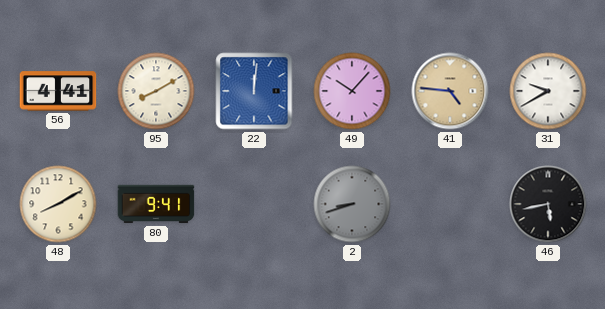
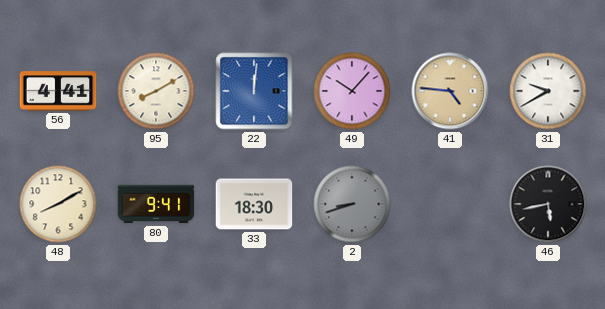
33: none -> 18:30
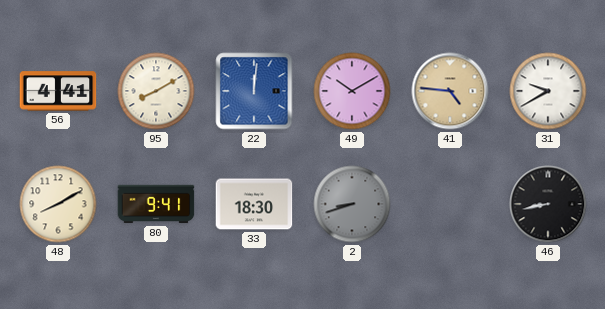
49: 10:07 -> 10:10
46: 5:43 -> 8:43
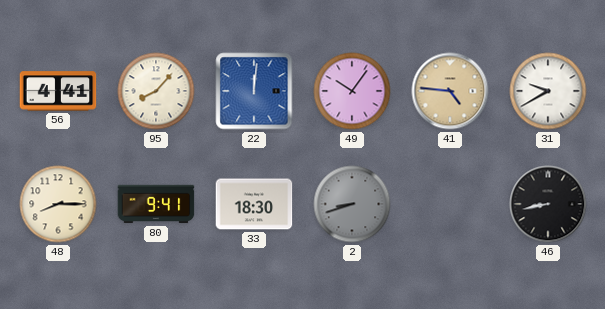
95: 8:10 -> 8:07
49: 10:10 -> 10:06
48: 8:10 -> 8:15
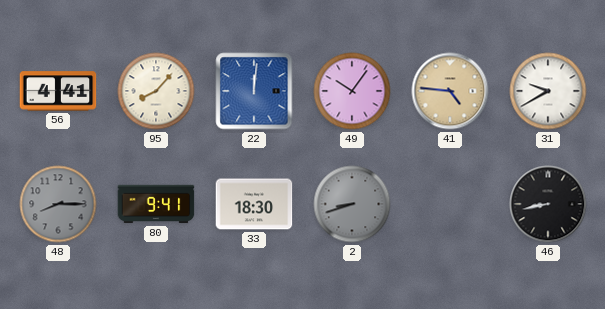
48 dial: cream -> grey
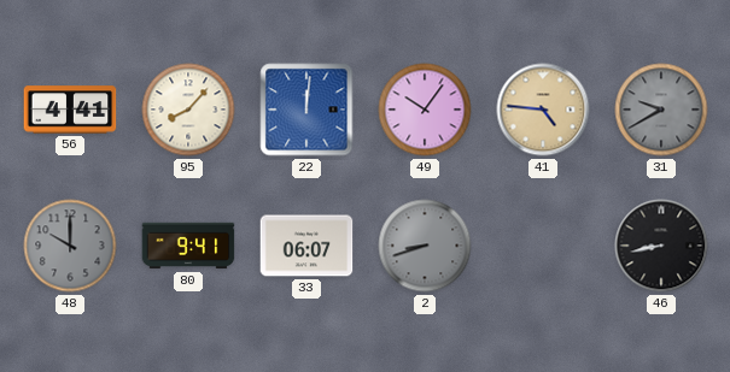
31 dial: white -> grey
48: 8:15 -> 10:00
33: 18:30 -> 06:07
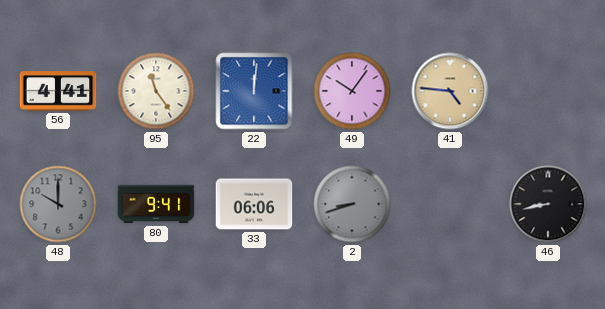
95: 8:07 -> 11:24
31: 9:40 -> none
33: 06:07 -> 06:06
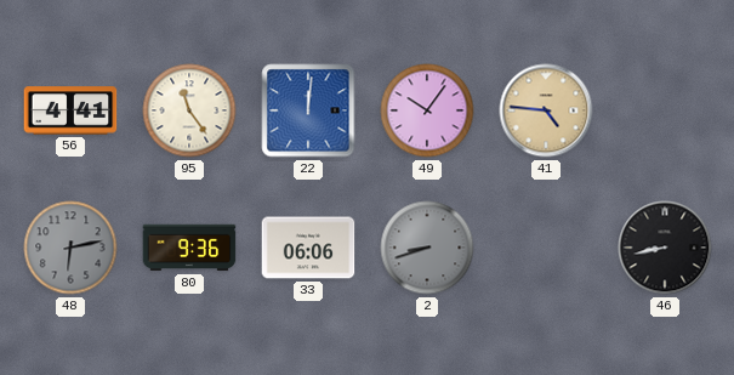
48: 10:00 -> 6:13
80: 9:41 -> 9:36
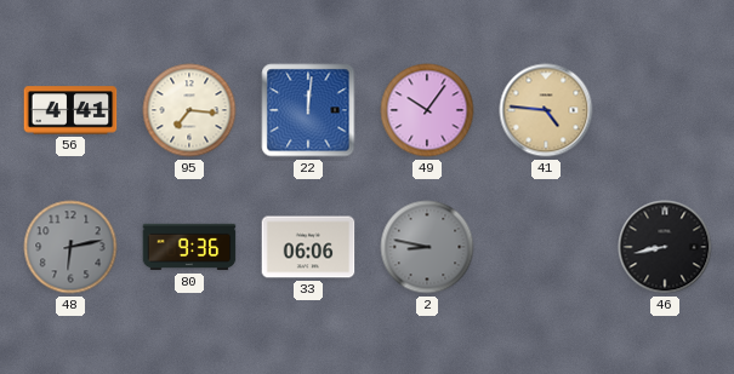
95: 11:24 -> 7:16
2: 8:42 -> 8:47
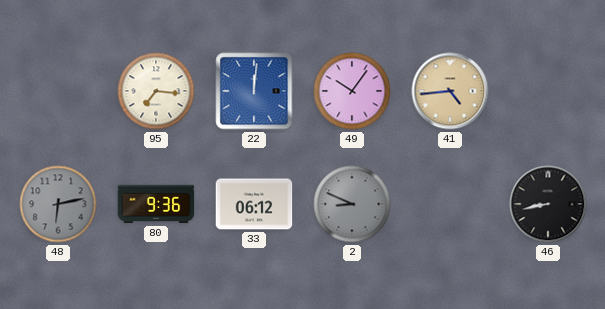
56: 4:41 -> none
41: 4:46 -> 4:44
33: 06:06 -> 06:12
2: 8:47 -> 8:49
